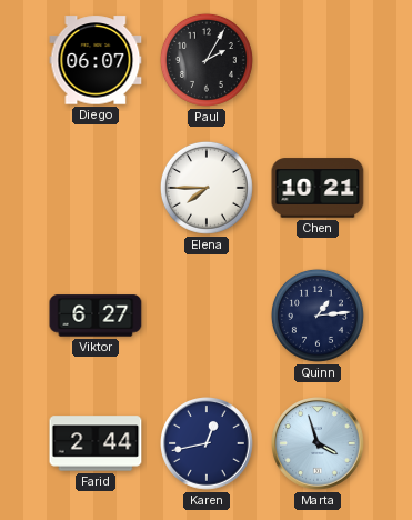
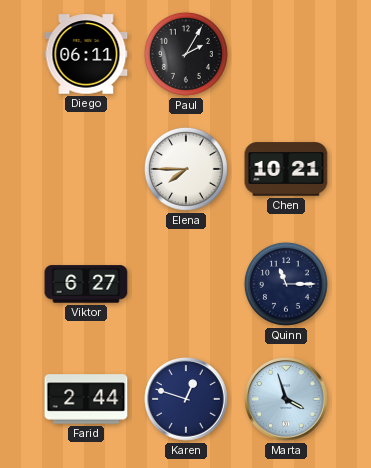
Diego: 06:07 -> 06:11
Quinn: 1:14 -> 11:15
Karen: 12:43 -> 12:48
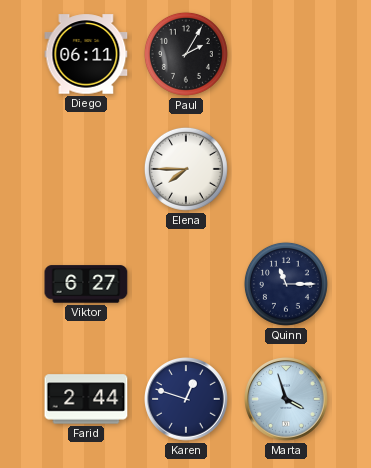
Chen: 10:21 -> none
